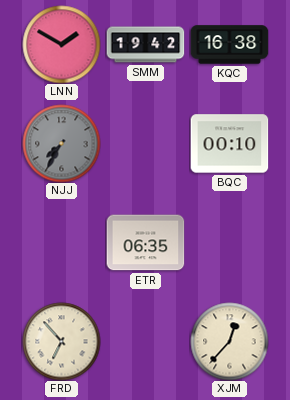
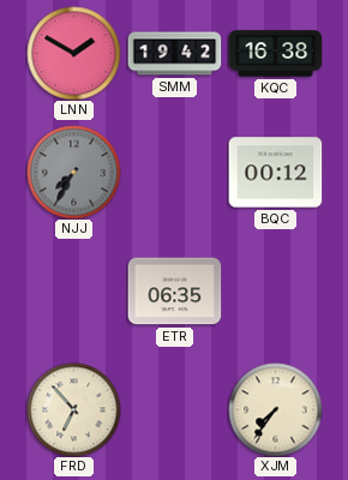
BQC: 00:10 -> 00:12
XJM: 12:37 -> 7:36
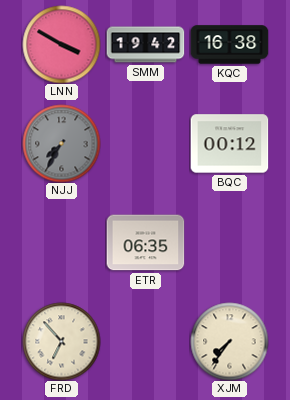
LNN: 1:50 -> 3:50
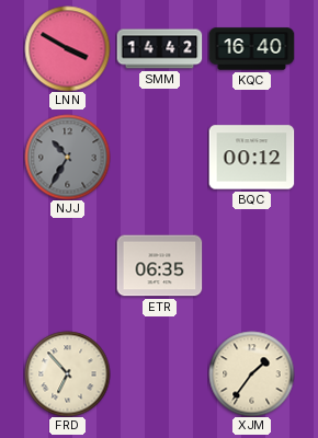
SMM: 19:42 -> 14:42
KQC: 16:38 -> 16:40
NJJ: 7:35 -> 10:35
XJM: 7:36 -> 1:36
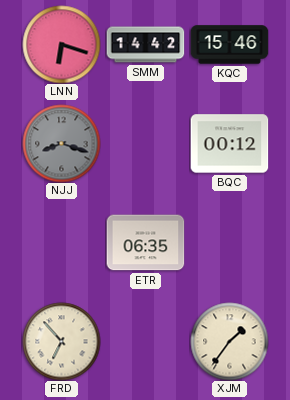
LNN: 3:50 -> 6:18
KQC: 16:40 -> 15:46
NJJ: 10:35 -> 8:18
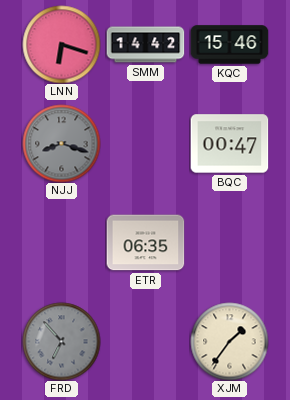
BQC: 00:12 -> 00:47
FRD dial: cream -> grey
